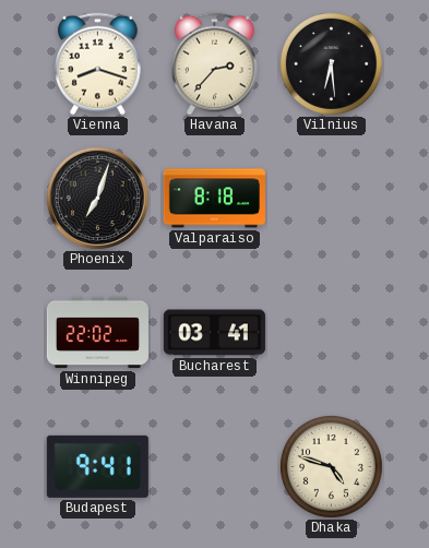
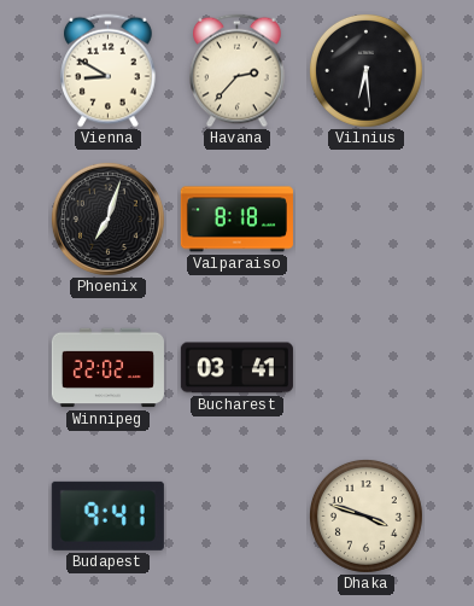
Vienna: 8:18 -> 8:50
Dhaka: 4:48 -> 3:48
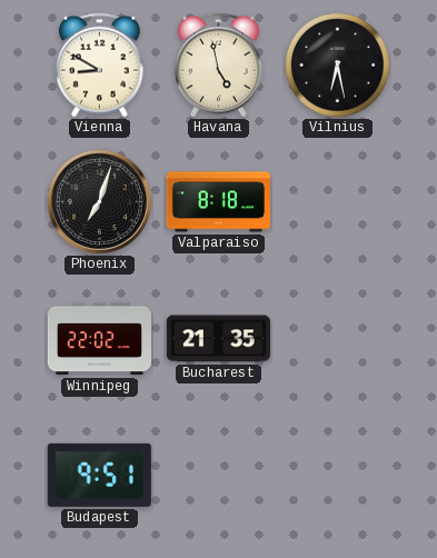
Havana: 2:37 -> 4:58
Vilnius: 6:29 -> 6:28
Bucharest: 03:41 -> 21:35
Budapest: 9:41 -> 9:51
Dhaka: 3:48 -> none
